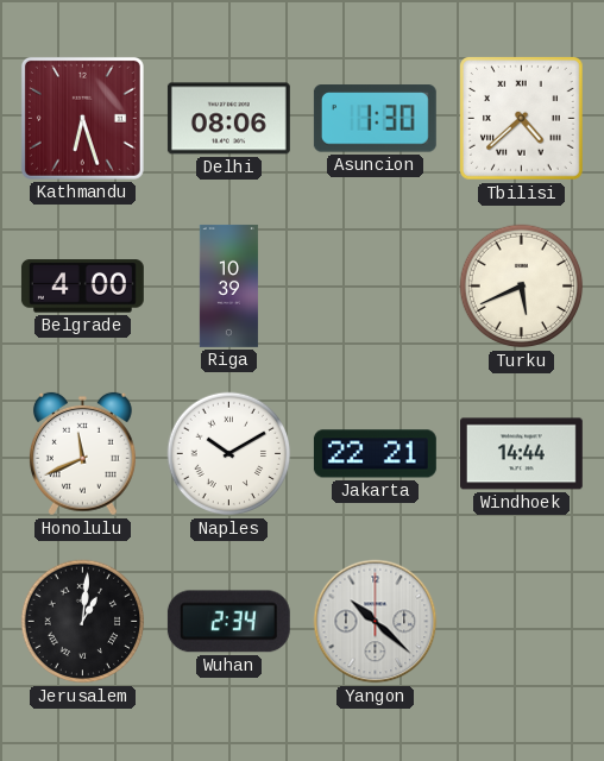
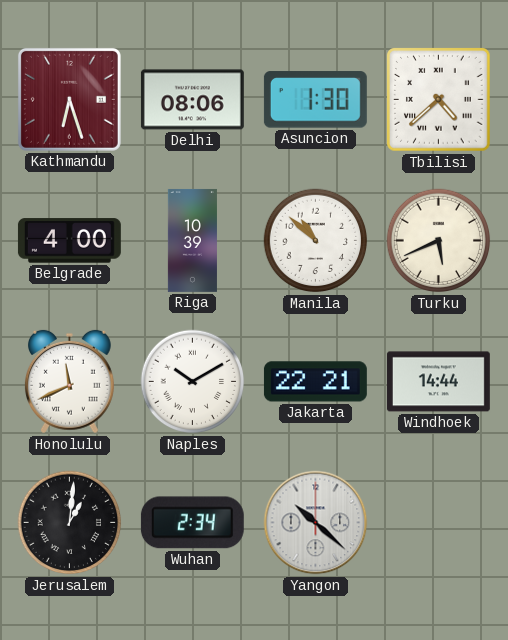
Manila: none -> 10:52
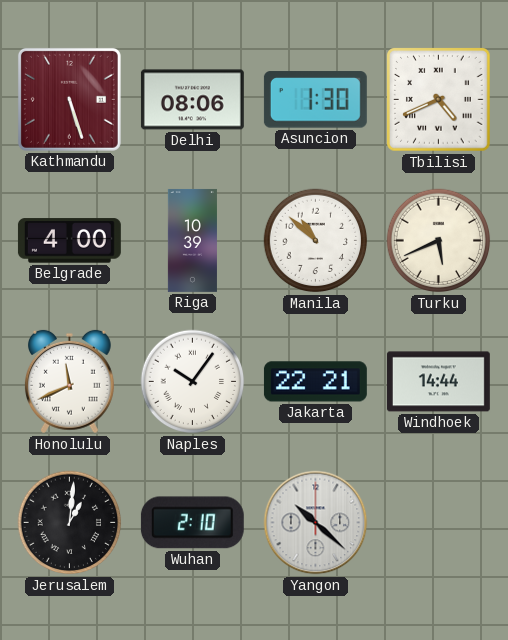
Kathmandu: 6:27 -> 5:27
Tbilisi: 4:38 -> 4:41
Naples: 10:10 -> 10:06
Wuhan: 2:34 -> 2:10
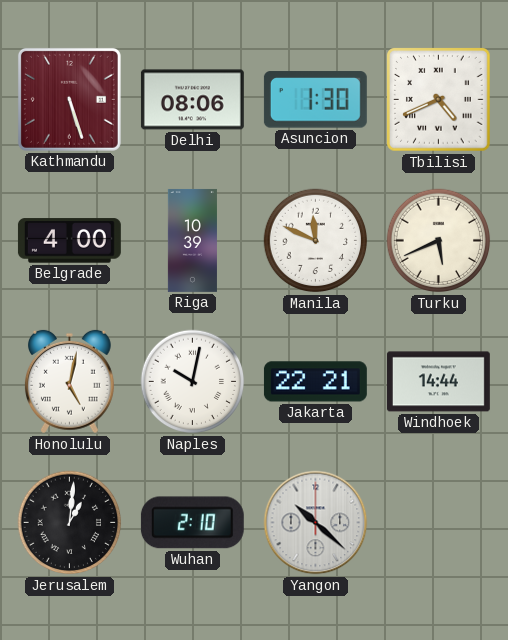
Manila: 10:52 -> 11:49
Honolulu: 11:41 -> 5:02
Naples: 10:06 -> 10:02
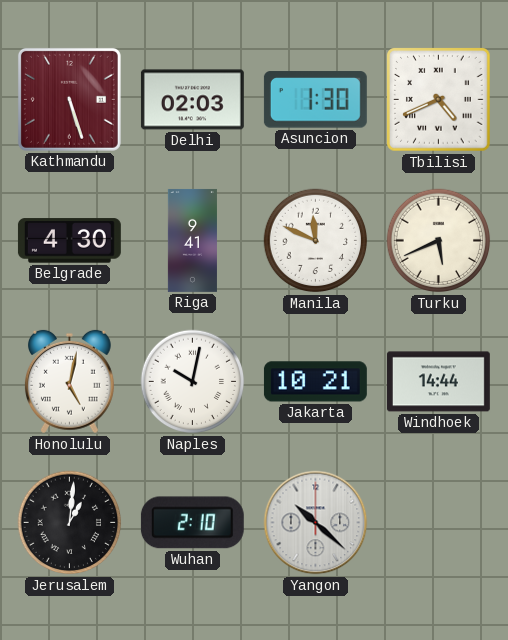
Delhi: 08:06 -> 02:03
Belgrade: 4:00 -> 4:30
Riga: 10:39 -> 9:41
Jakarta: 22:21 -> 10:21
